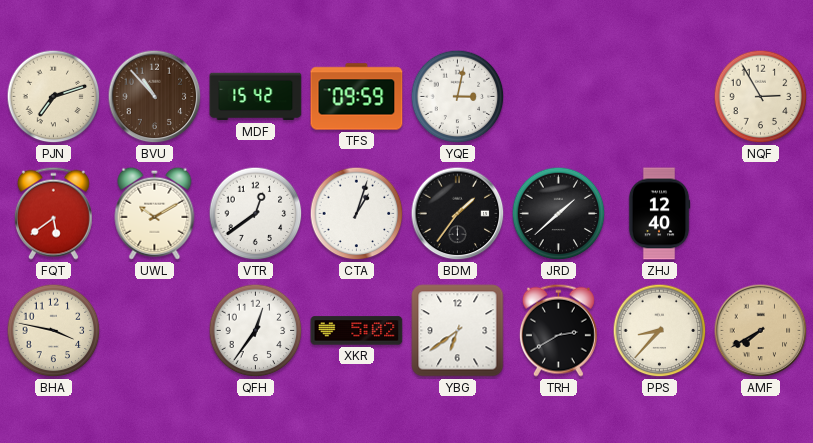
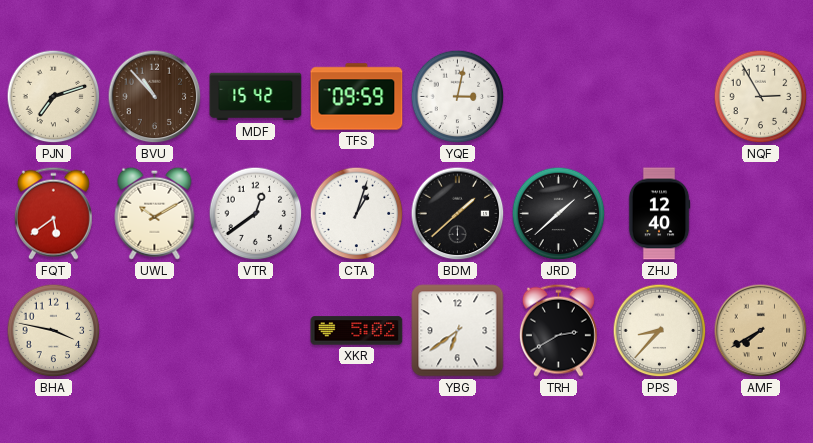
BDM: 1:36 -> 1:38
QFH: 12:36 -> none
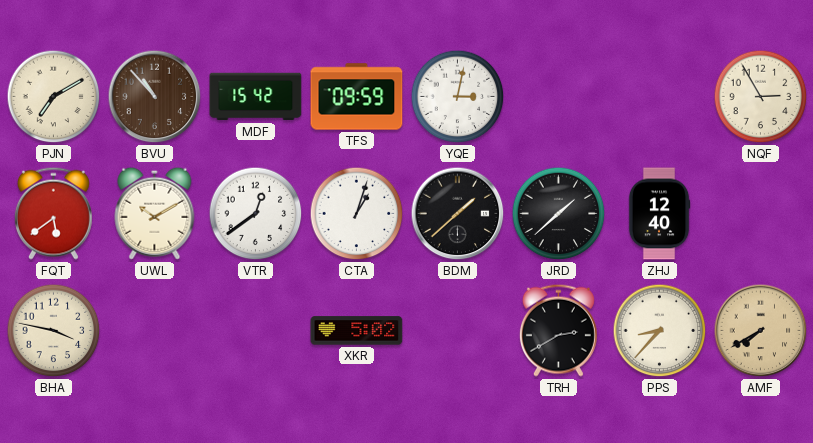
PJN: 7:12 -> 7:10
YBG: 6:39 -> none
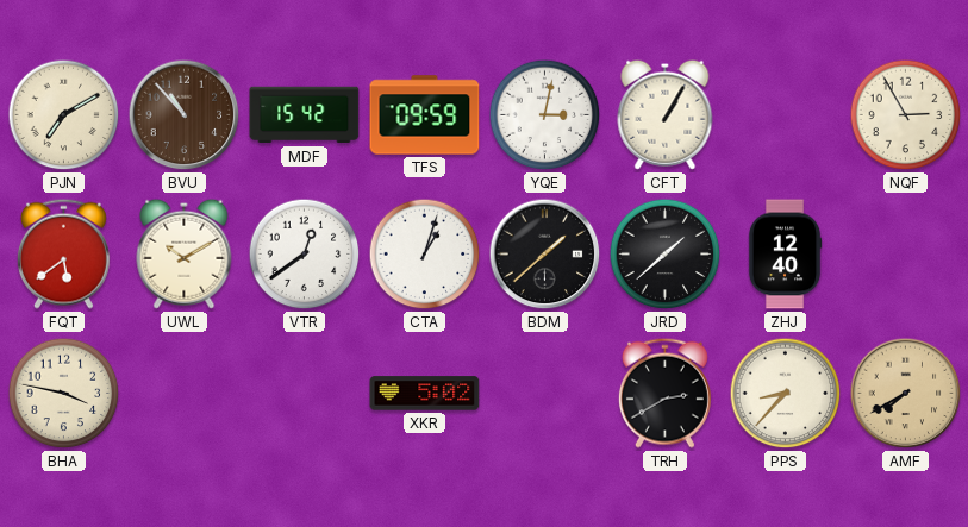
CFT: none -> 1:05
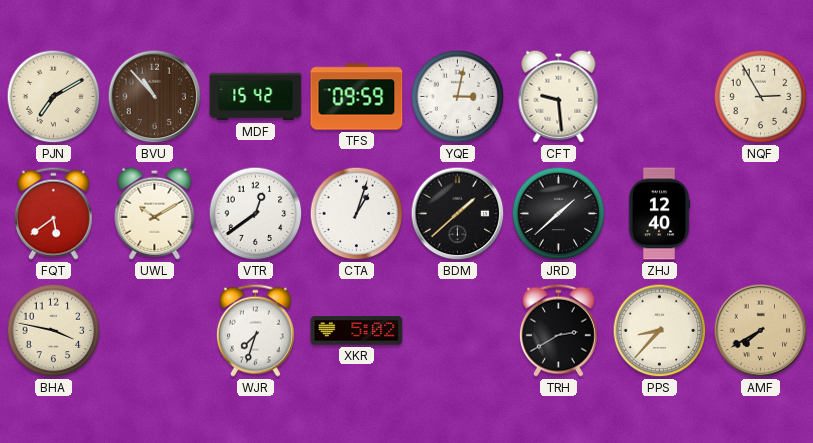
CFT: 1:05 -> 9:29
WJR: none -> 7:33
